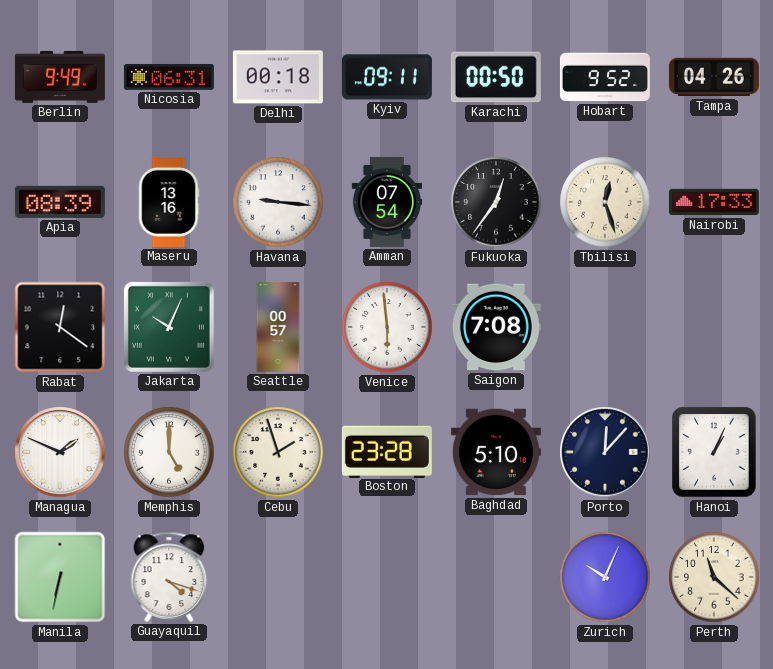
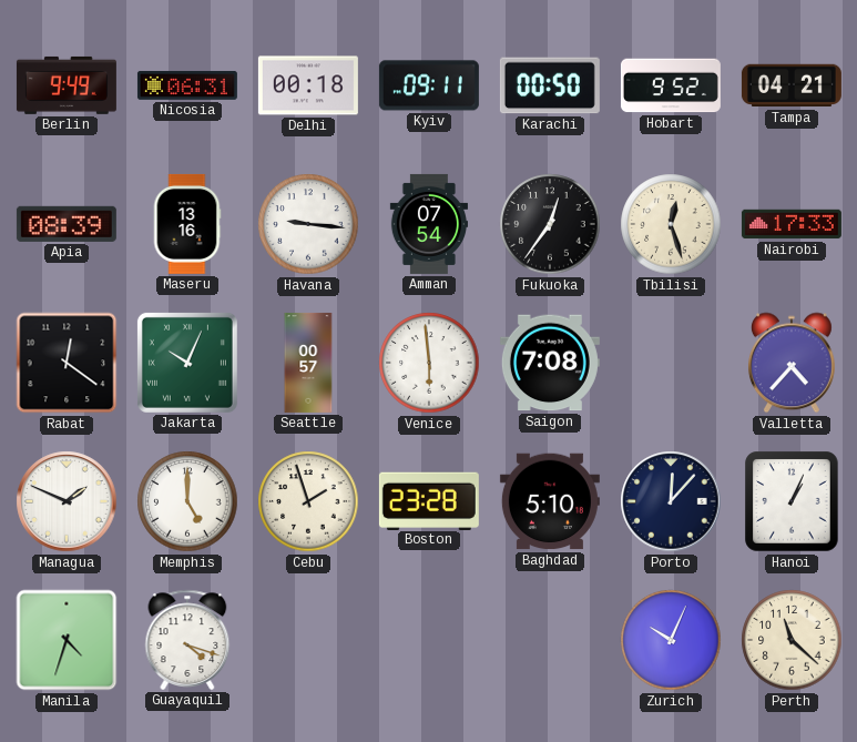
Tampa: 04:26 -> 04:21
Valletta: none -> 4:37
Manila: 6:32 -> 4:33
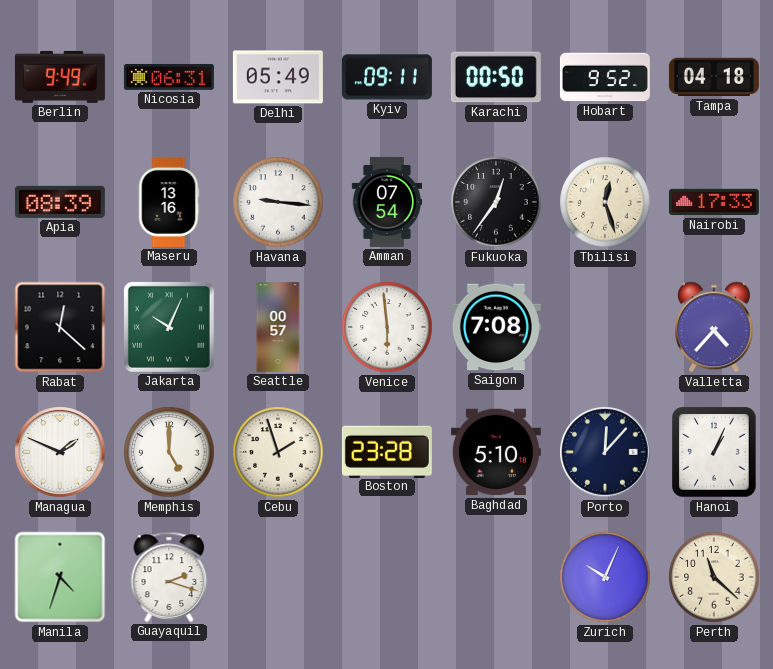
Delhi: 00:18 -> 05:49
Tampa: 04:21 -> 04:18
Rabat: 12:21 -> 12:22
Guayaquil: 4:18 -> 2:18
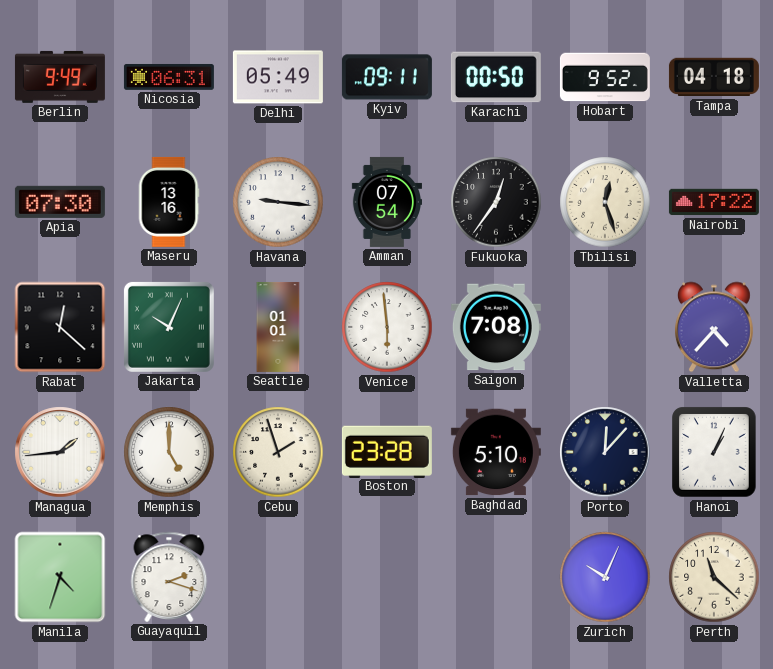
Apia: 08:39 -> 07:30
Nairobi: 17:33 -> 17:22
Seattle: 00:57 -> 01:01
Managua: 1:49 -> 1:44
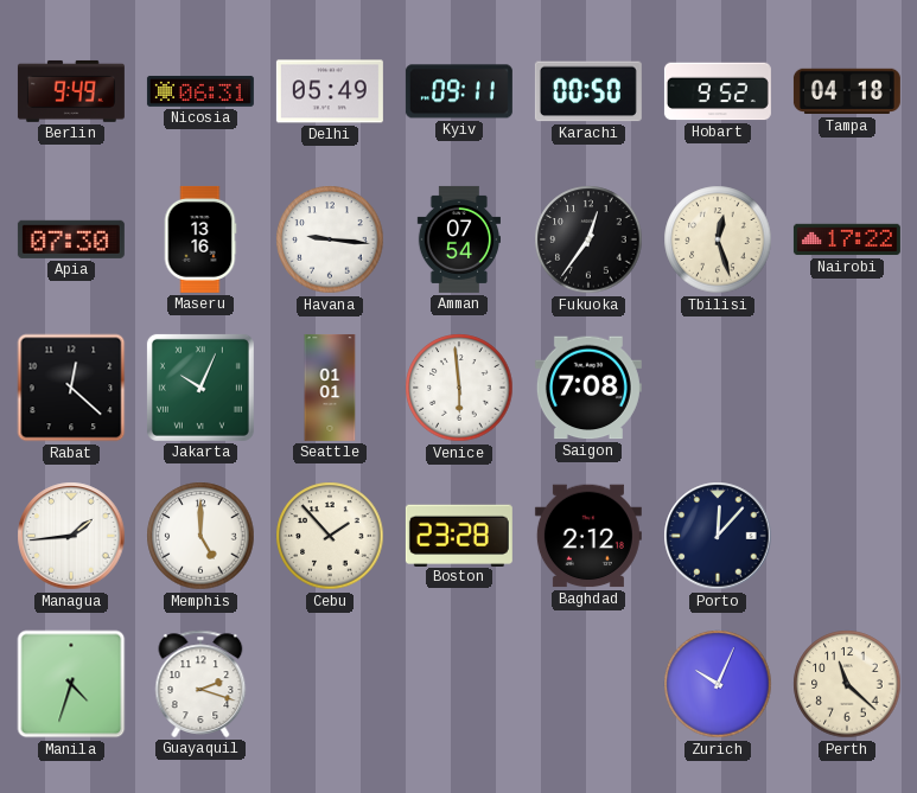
Valletta: 4:37 -> none
Cebu: 1:57 -> 1:53
Baghdad: 5:10 -> 2:12
Hanoi: 1:04 -> none
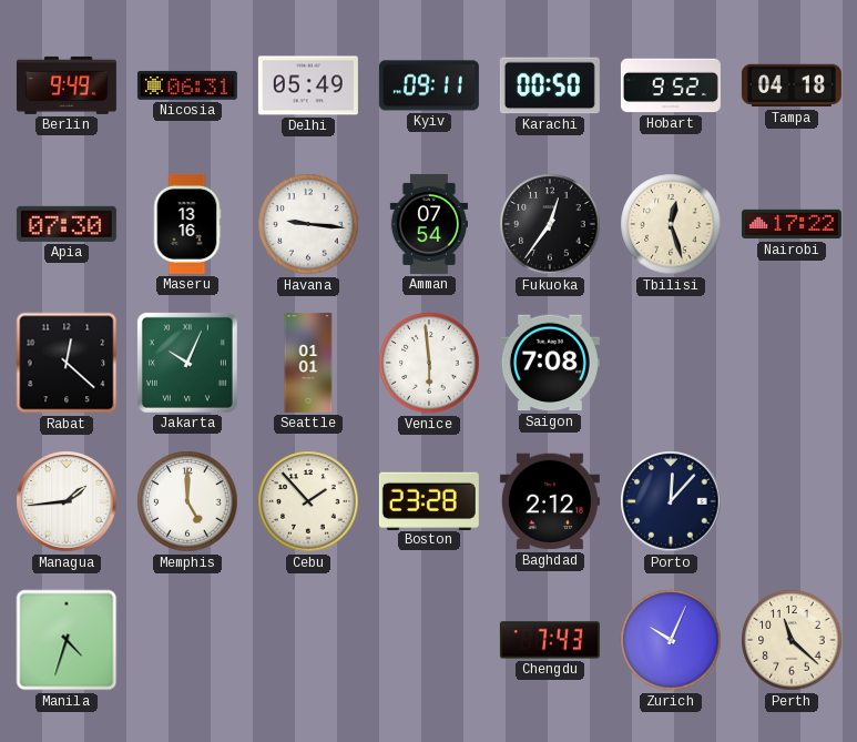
Guayaquil: 2:18 -> none
Chengdu: none -> 7:43
